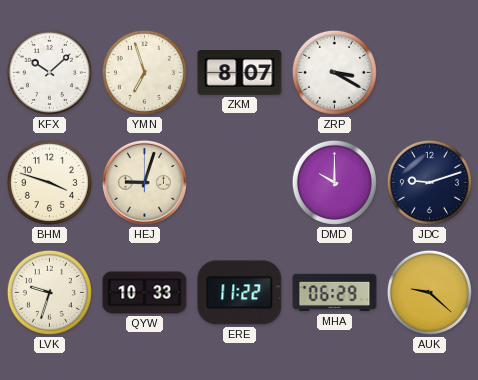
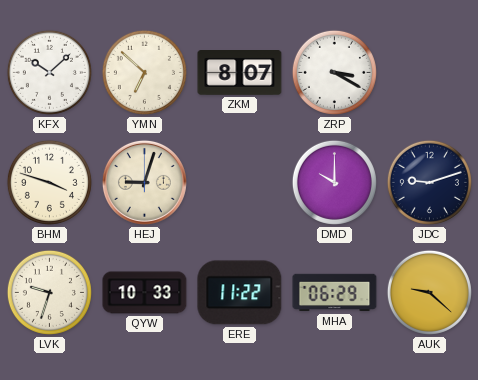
YMN: 6:57 -> 6:52
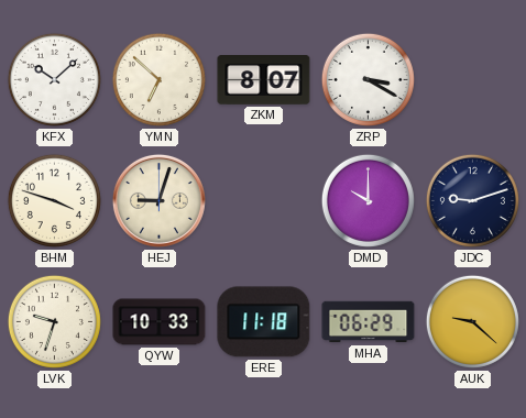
ERE: 11:22 -> 11:18
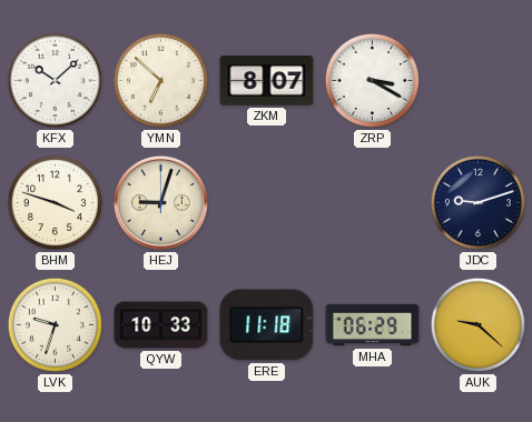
DMD: 10:00 -> none
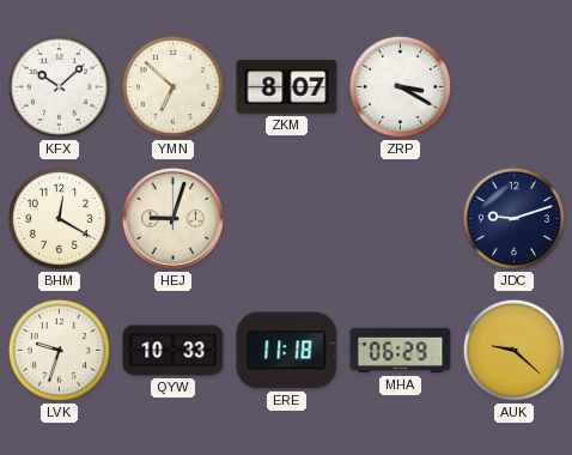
BHM: 3:48 -> 12:20
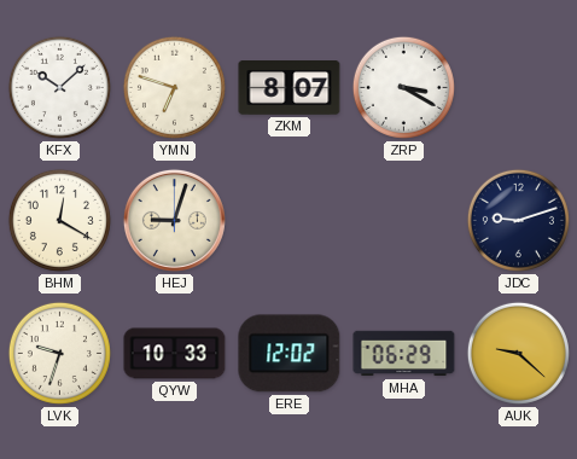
YMN: 6:52 -> 6:48
ERE: 11:18 -> 12:02
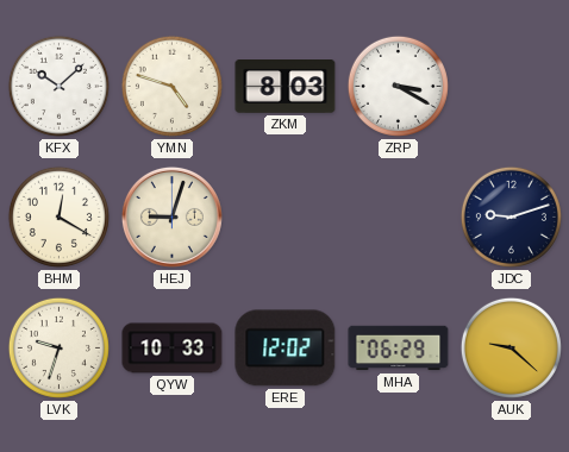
YMN: 6:48 -> 4:48
ZKM: 8:07 -> 8:03
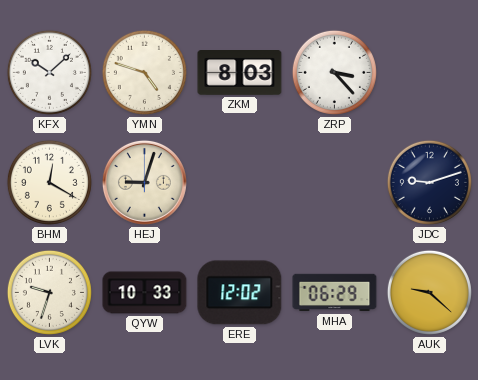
ZRP: 3:20 -> 3:23
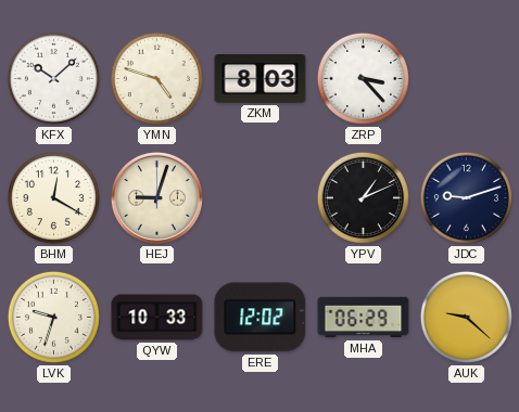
YPV: none -> 1:11
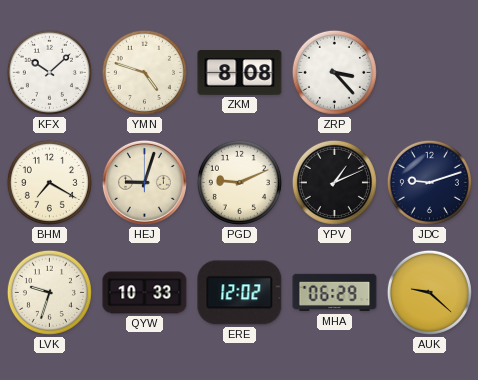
ZKM: 8:03 -> 8:08
BHM: 12:20 -> 7:20
PGD: none -> 9:11
